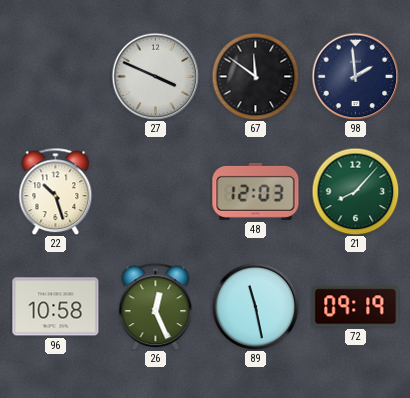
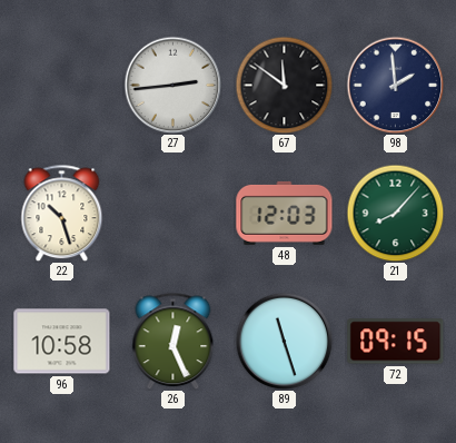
27: 3:49 -> 2:44
89: 11:28 -> 11:27
72: 09:19 -> 09:15
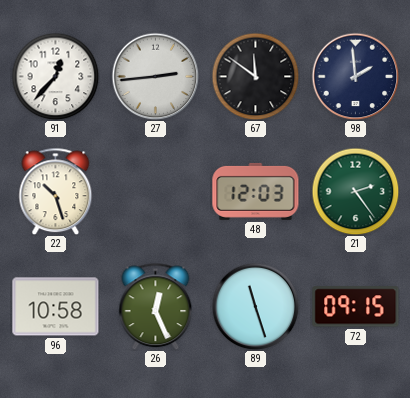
91: none -> 12:37
21: 8:07 -> 2:24
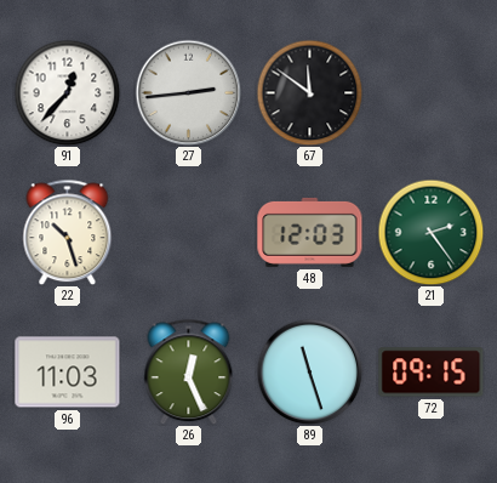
98: 1:59 -> none
96: 10:58 -> 11:03
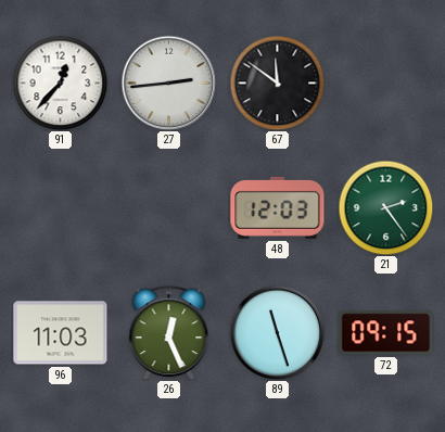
22: 10:27 -> none
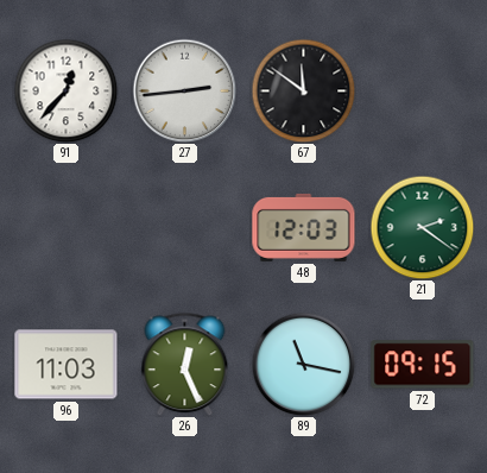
21: 2:24 -> 2:21
89: 11:27 -> 11:17
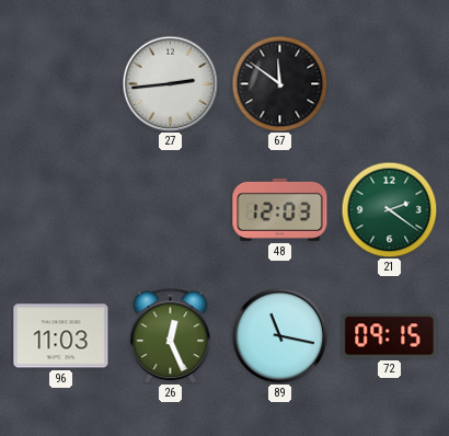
91: 12:37 -> none
